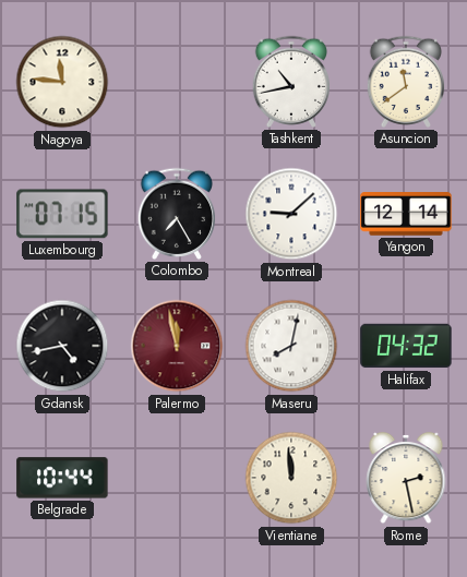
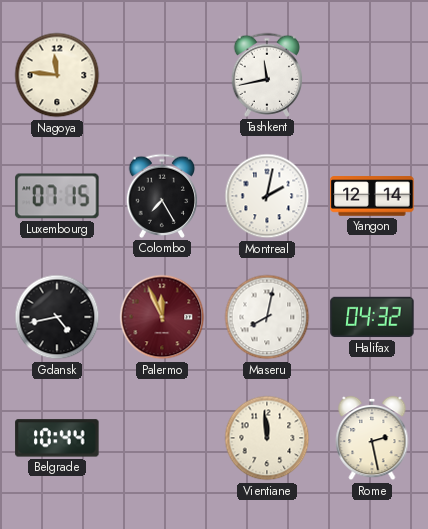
Tashkent: 10:43 -> 11:43
Asuncion: 11:39 -> none
Montreal: 9:08 -> 2:02
Palermo: 11:58 -> 11:56
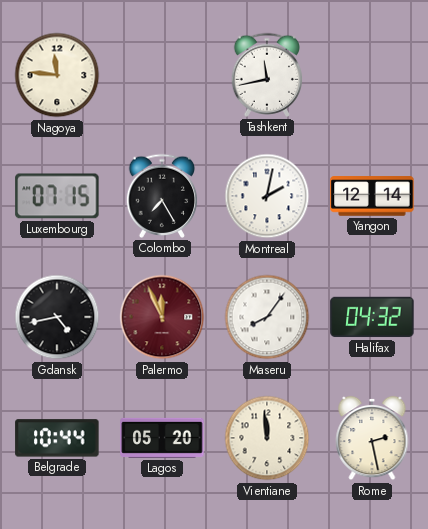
Maseru: 8:02 -> 8:06
Lagos: none -> 05:20
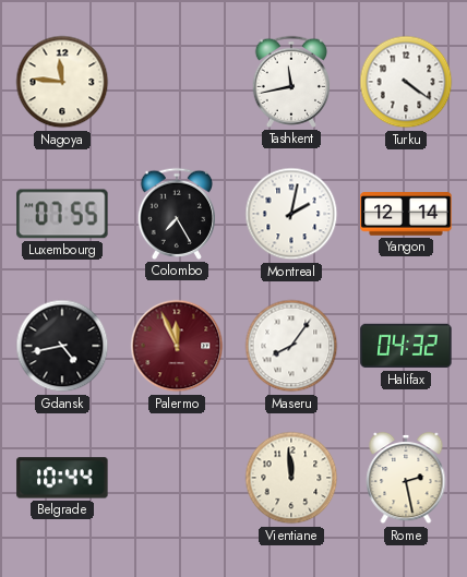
Turku: none -> 4:21
Luxembourg: 07:15 -> 07:55
Lagos: 05:20 -> none
